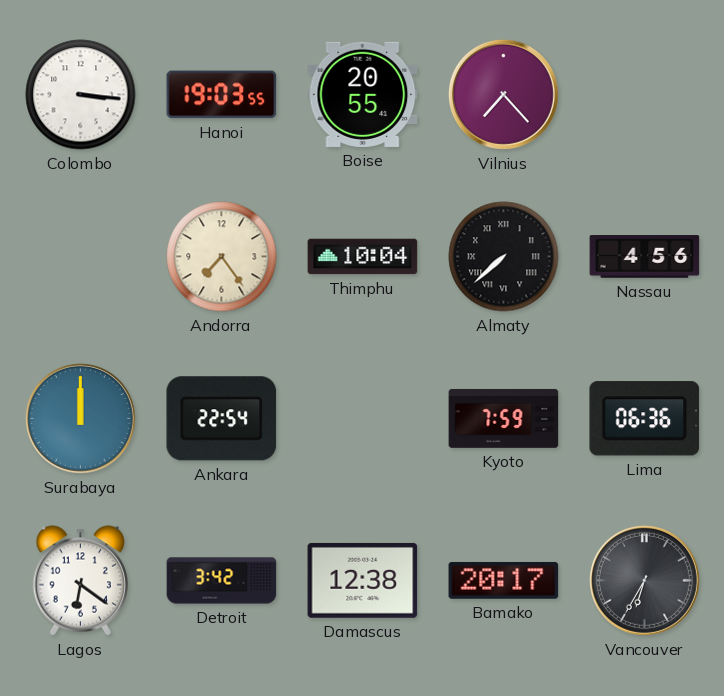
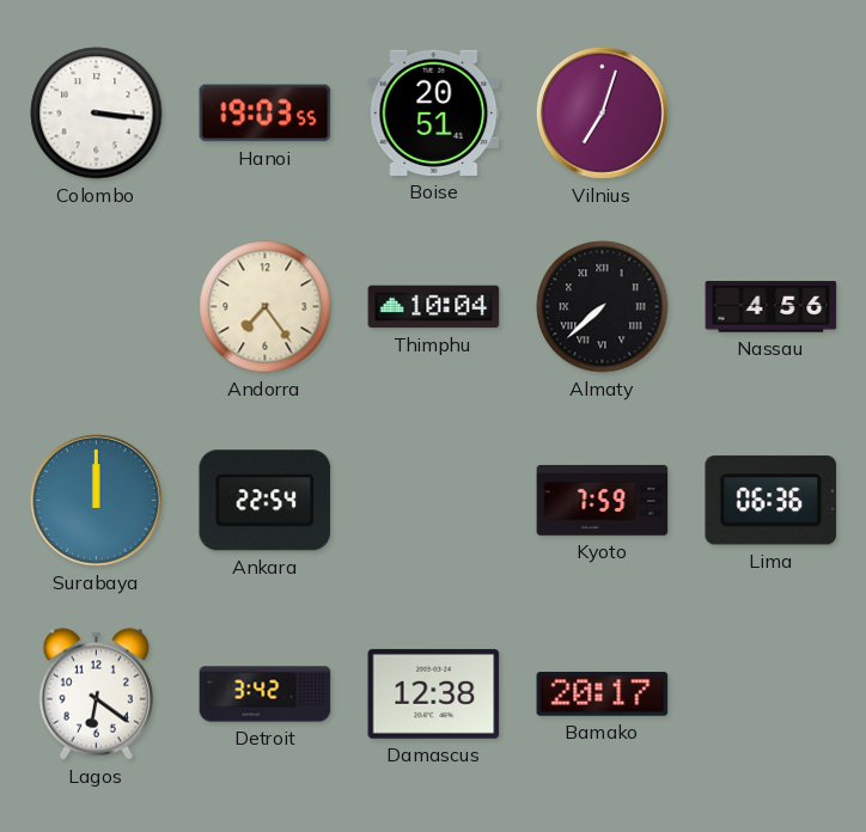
Boise: 20:55 -> 20:51
Vilnius: 7:23 -> 7:03
Vancouver: 6:35 -> none
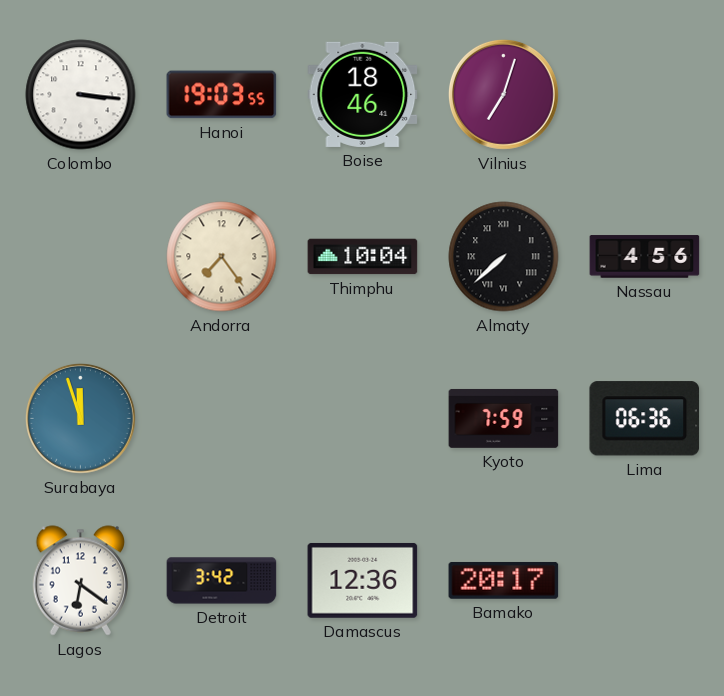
Boise: 20:51 -> 18:46
Surabaya: 12:00 -> 11:57
Ankara: 22:54 -> none
Damascus: 12:38 -> 12:36
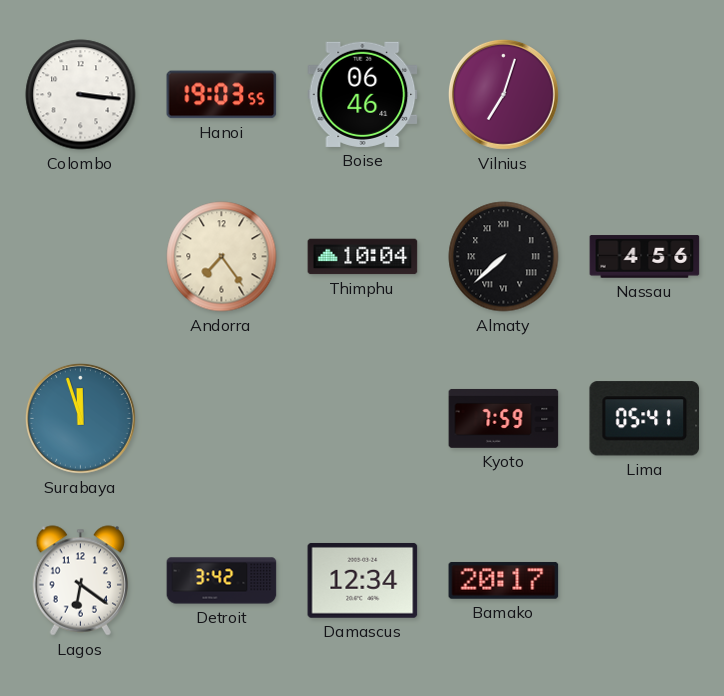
Boise: 18:46 -> 06:46
Lima: 06:36 -> 05:41
Damascus: 12:36 -> 12:34
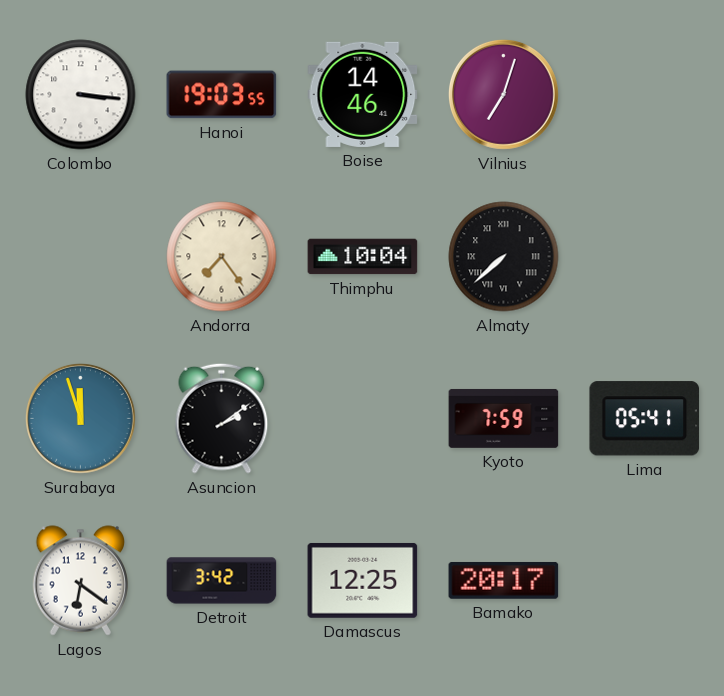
Boise: 06:46 -> 14:46
Nassau: 4:56 -> none
Asuncion: none -> 2:09
Damascus: 12:34 -> 12:25
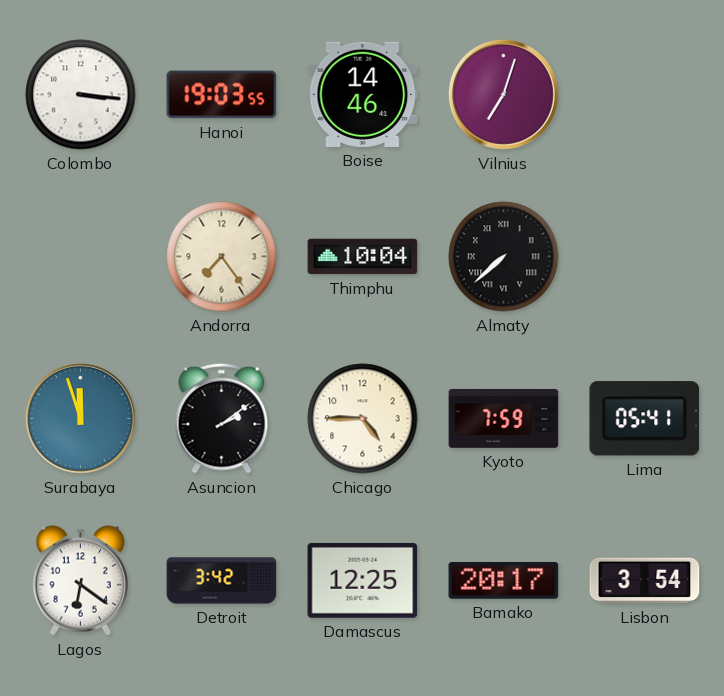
Chicago: none -> 4:45
Lisbon: none -> 3:54
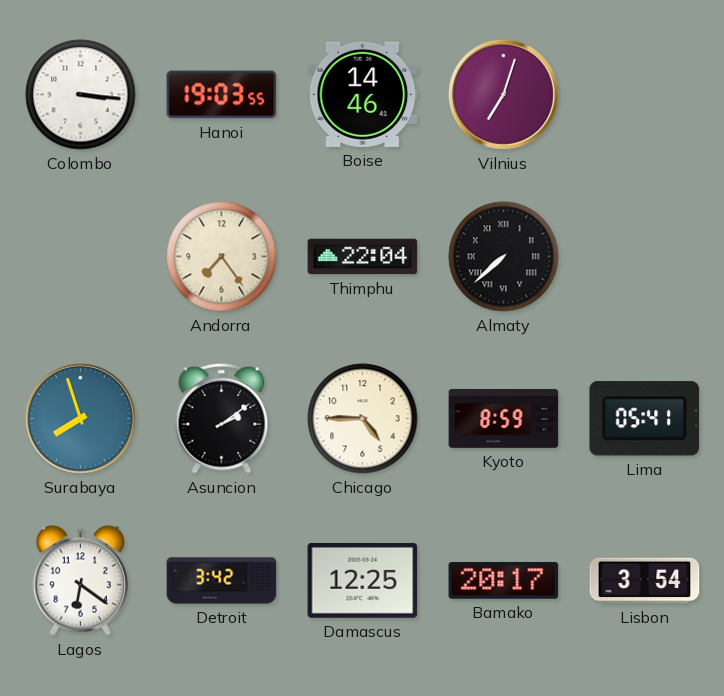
Thimphu: 10:04 -> 22:04
Surabaya: 11:57 -> 7:57
Kyoto: 7:59 -> 8:59
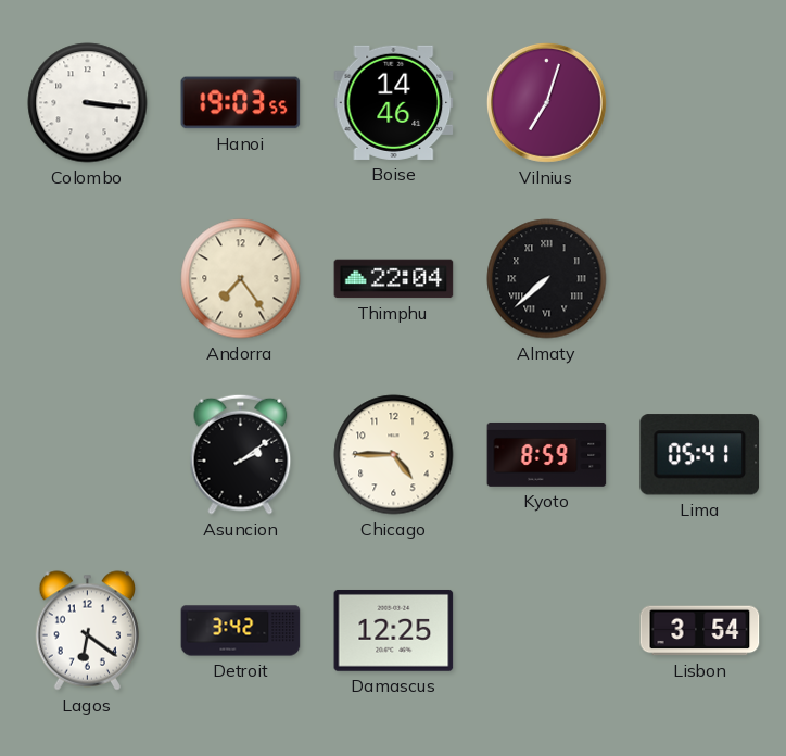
Surabaya: 7:57 -> none
Bamako: 20:17 -> none
